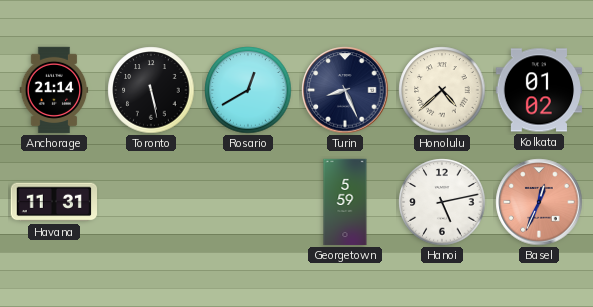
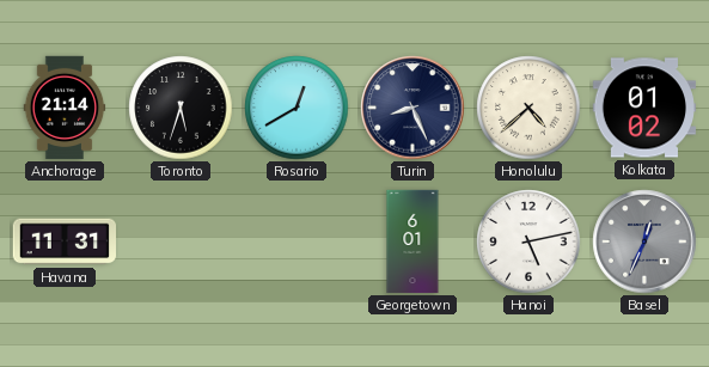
Toronto: 5:28 -> 5:33
Georgetown: 5:59 -> 6:01
Basel dial: salmon -> grey
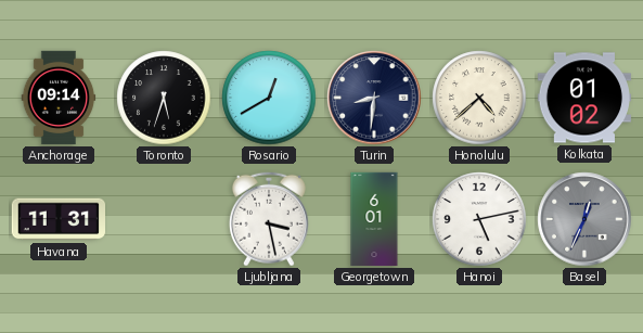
Anchorage: 21:14 -> 09:14
Turin: 8:26 -> 8:31
Ljubljana: none -> 3:28
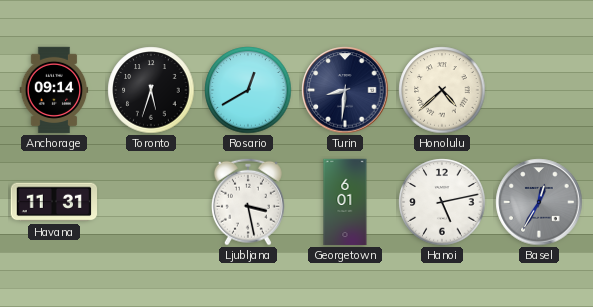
Kolkata: 01:02 -> none
Basel: 12:34 -> 12:35
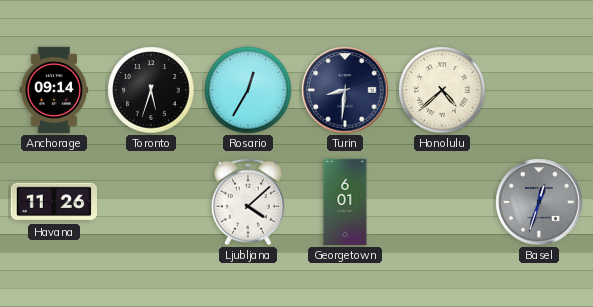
Rosario: 12:40 -> 12:35
Havana: 11:31 -> 11:26
Ljubljana: 3:28 -> 4:08
Hanoi: 5:13 -> none
Basel: 12:35 -> 12:33
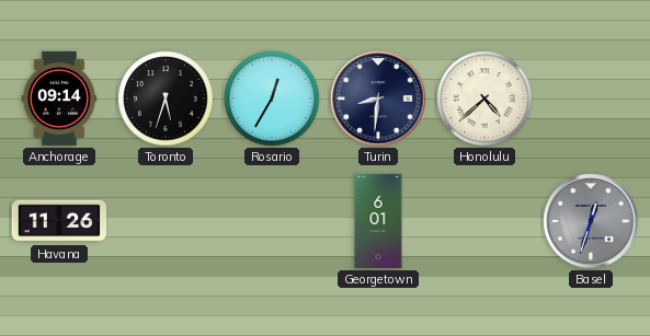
Ljubljana: 4:08 -> none
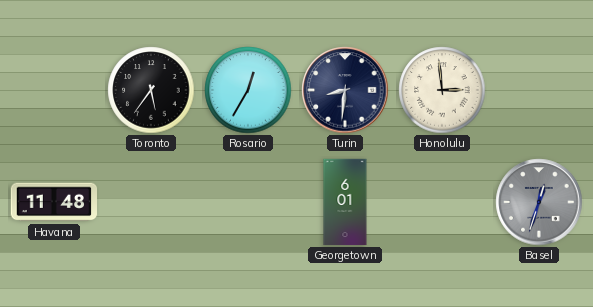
Anchorage: 09:14 -> none
Toronto: 5:33 -> 5:36
Honolulu: 4:38 -> 2:59
Havana: 11:26 -> 11:48
